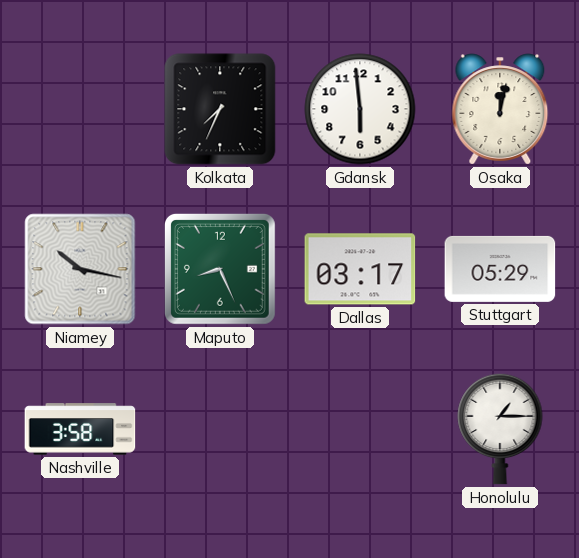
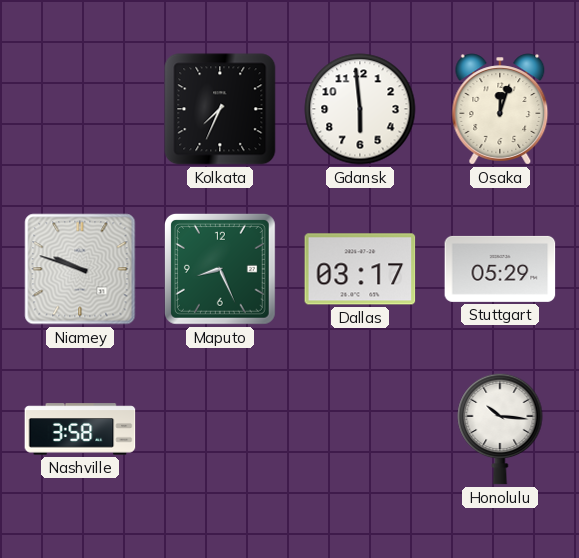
Osaka: 12:02 -> 12:03
Niamey: 10:17 -> 9:48
Honolulu: 1:15 -> 10:16
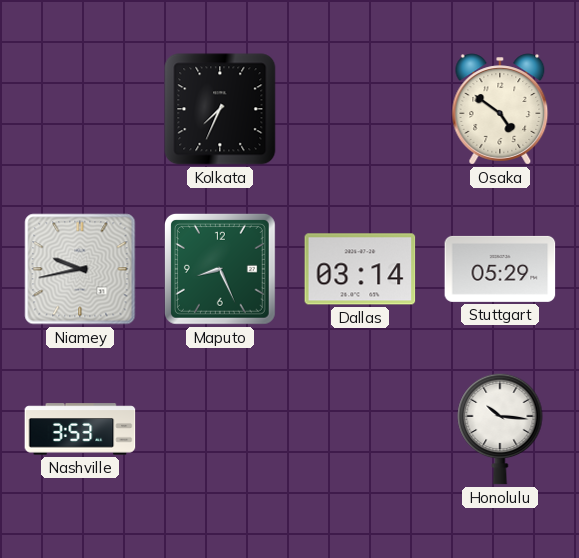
Gdansk: 5:59 -> none
Osaka: 12:03 -> 4:51
Niamey: 9:48 -> 9:43
Dallas: 03:17 -> 03:14
Nashville: 3:58 -> 3:53
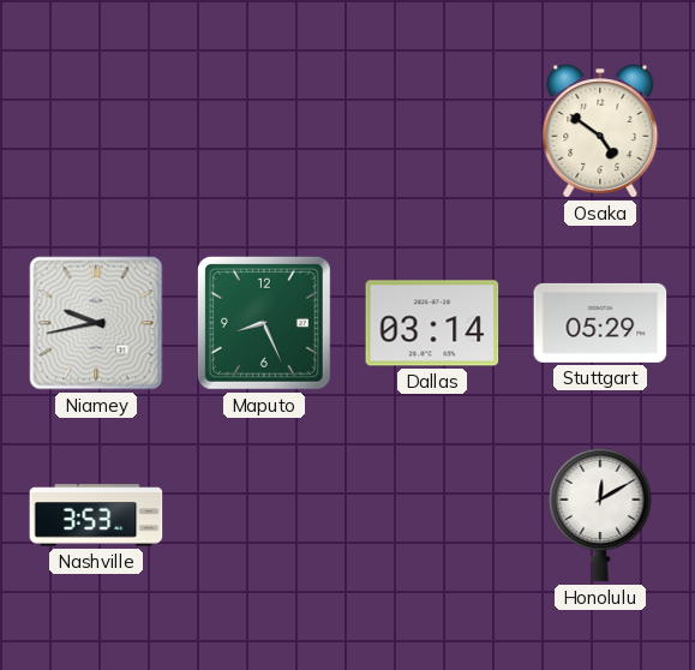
Kolkata: 7:34 -> none
Honolulu: 10:16 -> 12:10
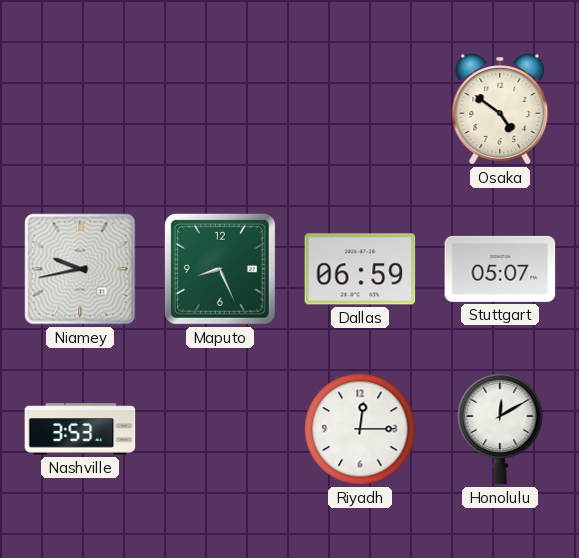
Dallas: 03:14 -> 06:59
Stuttgart: 05:29 -> 05:07
Riyadh: none -> 12:15
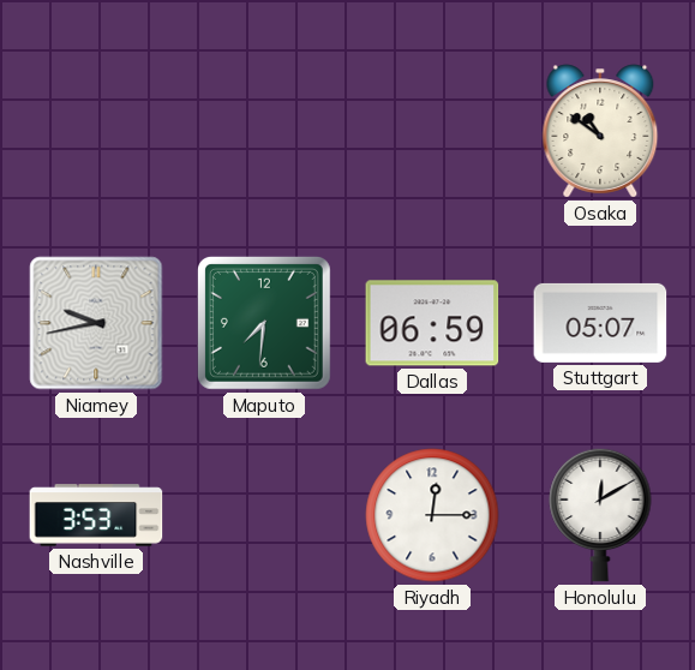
Osaka: 4:51 -> 10:51
Maputo: 8:26 -> 7:31
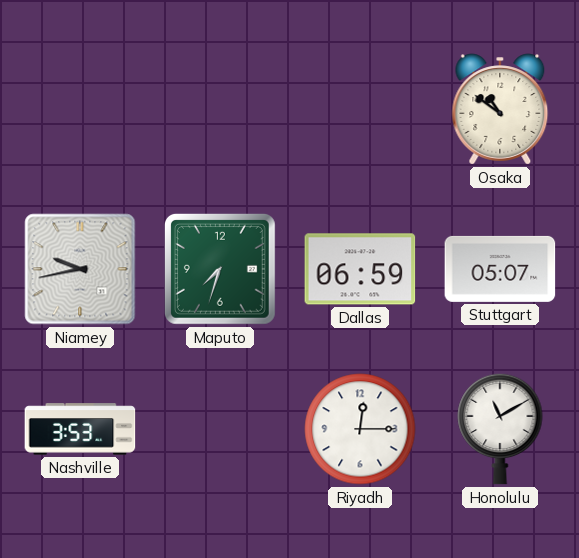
Maputo: 7:31 -> 7:33
Honolulu: 12:10 -> 11:10
